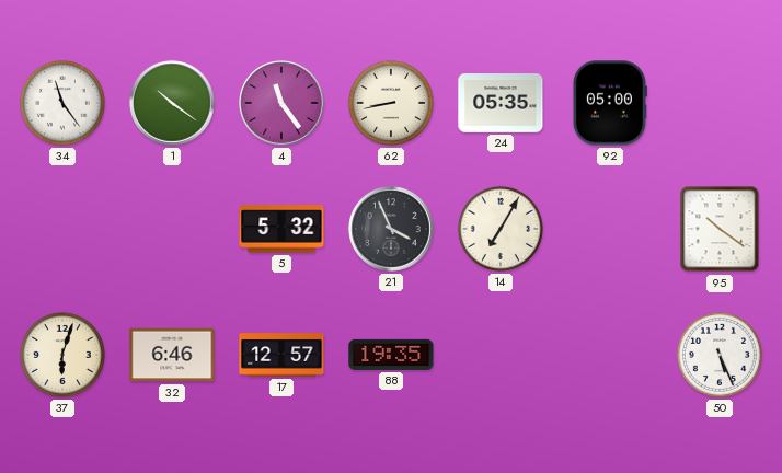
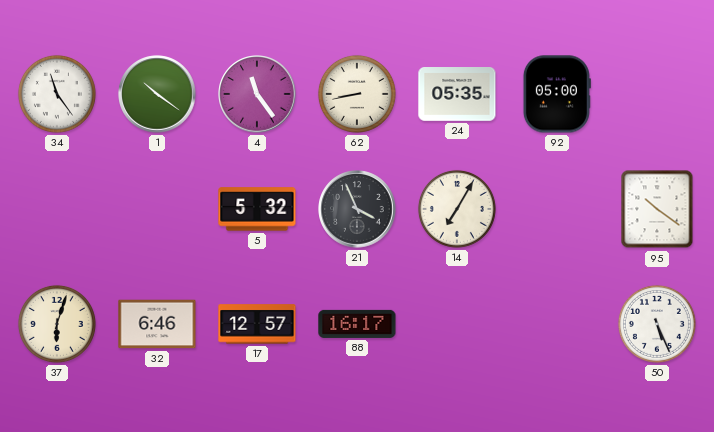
88: 19:35 -> 16:17
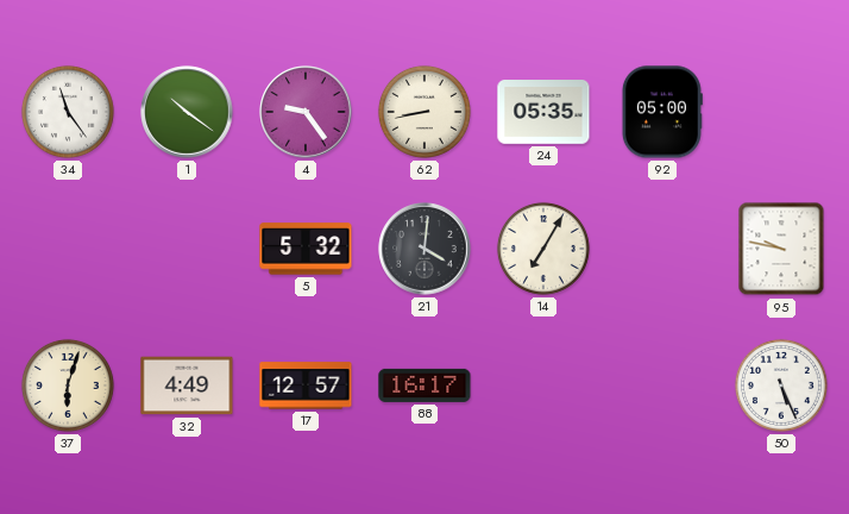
4: 11:24 -> 9:24
21: 3:56 -> 4:01
95: 10:21 -> 9:47
32: 6:46 -> 4:49
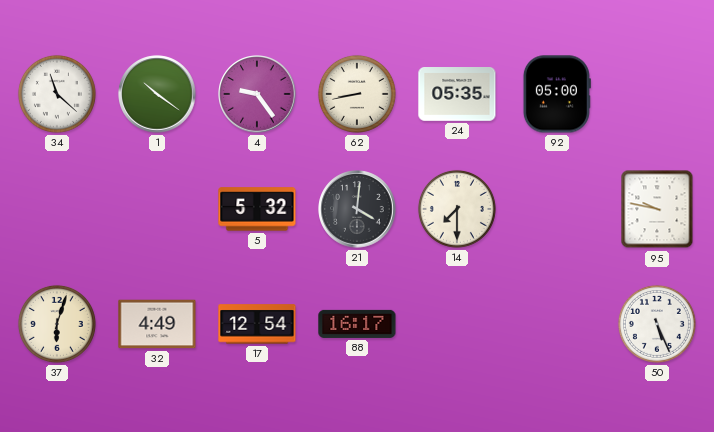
34: 11:24 -> 11:22
14: 7:05 -> 7:30
17: 12:57 -> 12:54
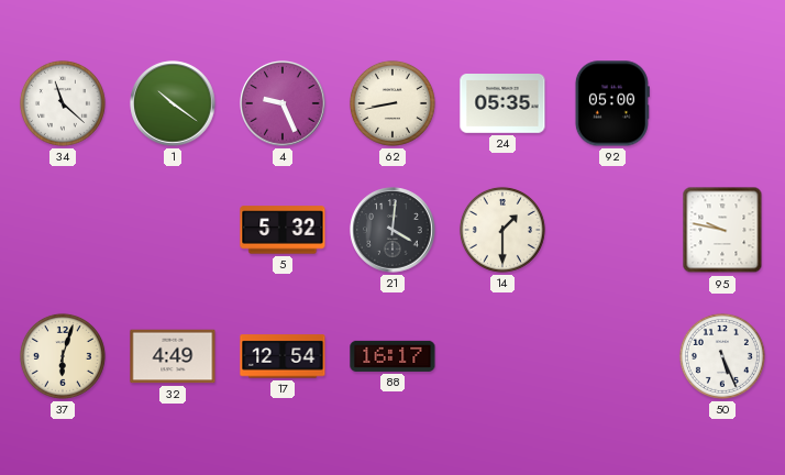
4: 9:24 -> 9:26
14: 7:30 -> 1:30
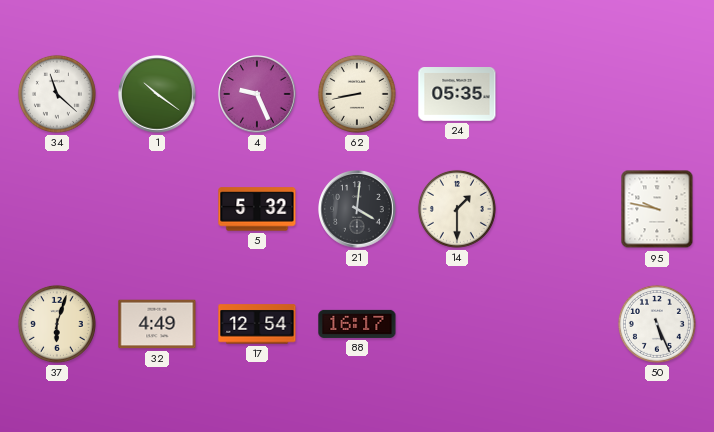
92: 05:00 -> none
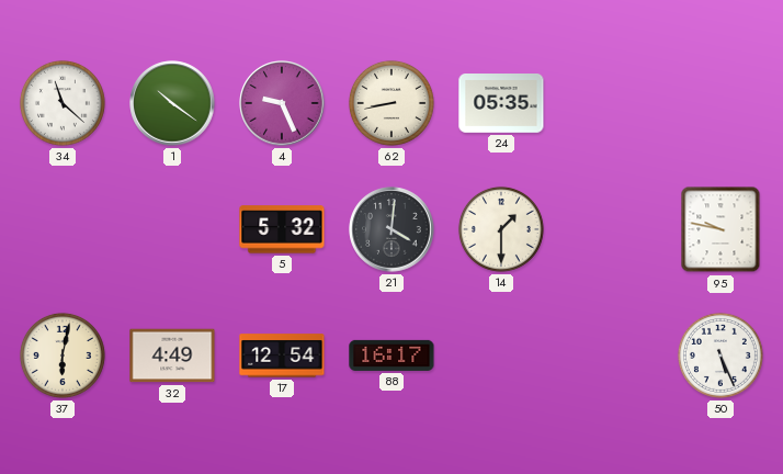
37: 6:03 -> 6:02
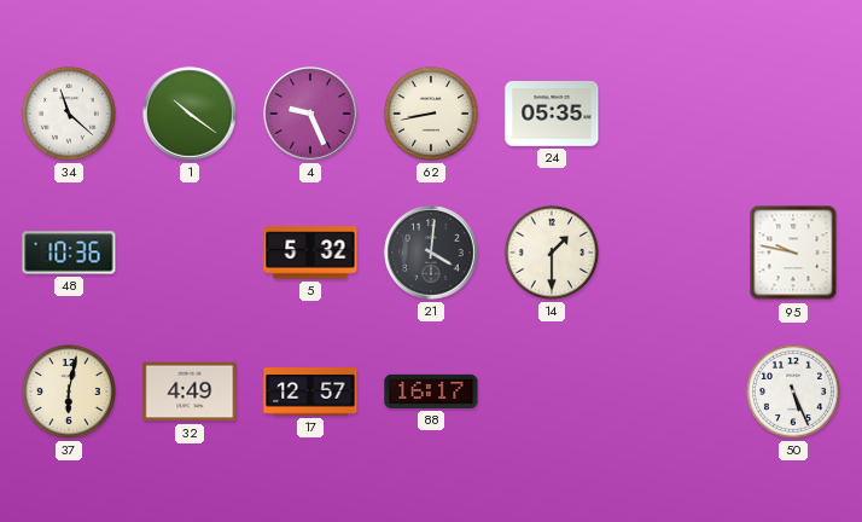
48: none -> 10:36
17: 12:54 -> 12:57
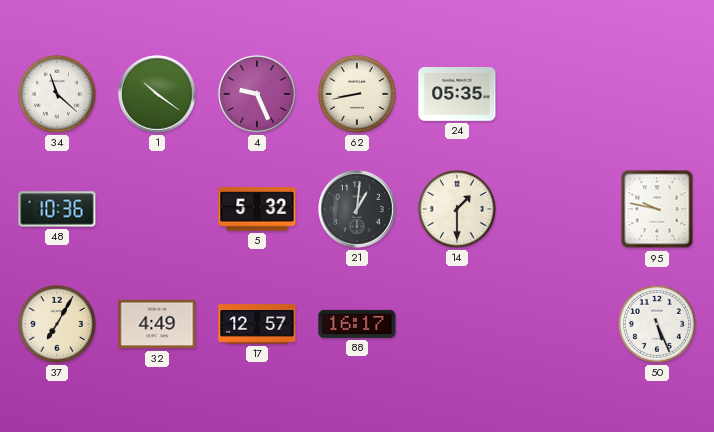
21: 4:01 -> 1:01
37: 6:02 -> 7:05
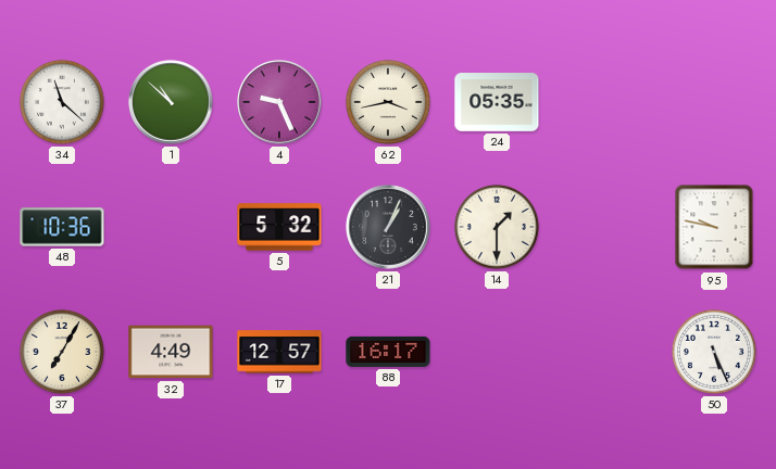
1: 10:21 -> 10:52
62: 8:43 -> 3:43
21: 1:01 -> 1:04
